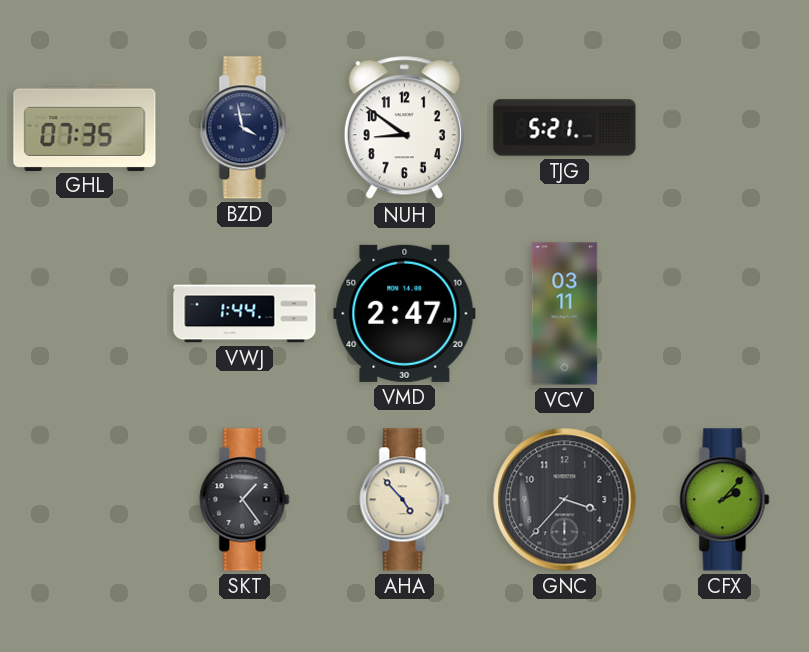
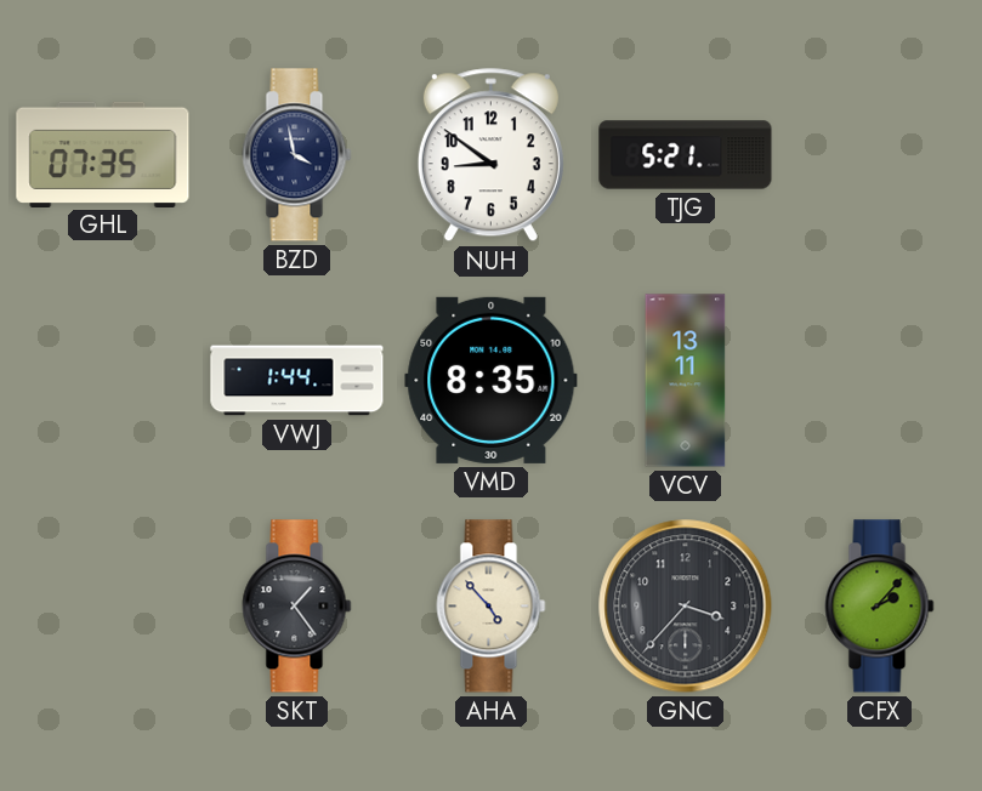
VMD: 2:47 -> 8:35
VCV: 03:11 -> 13:11
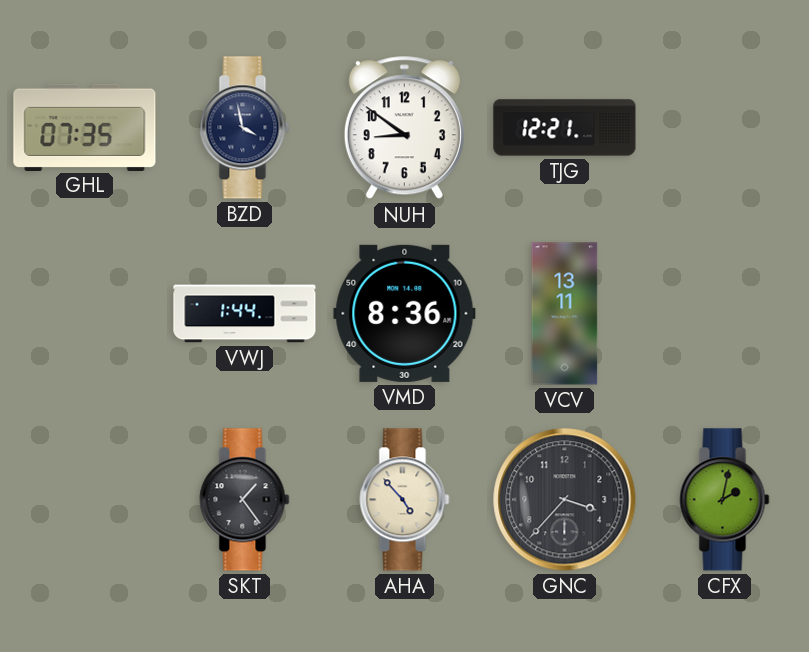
TJG: 5:21 -> 12:21
VMD: 8:35 -> 8:36
CFX: 2:07 -> 2:02
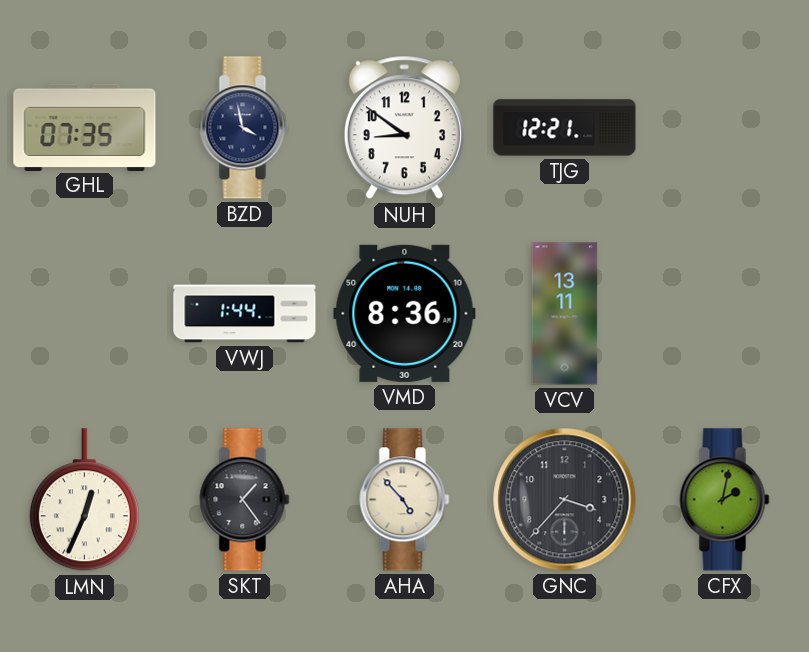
LMN: none -> 12:34
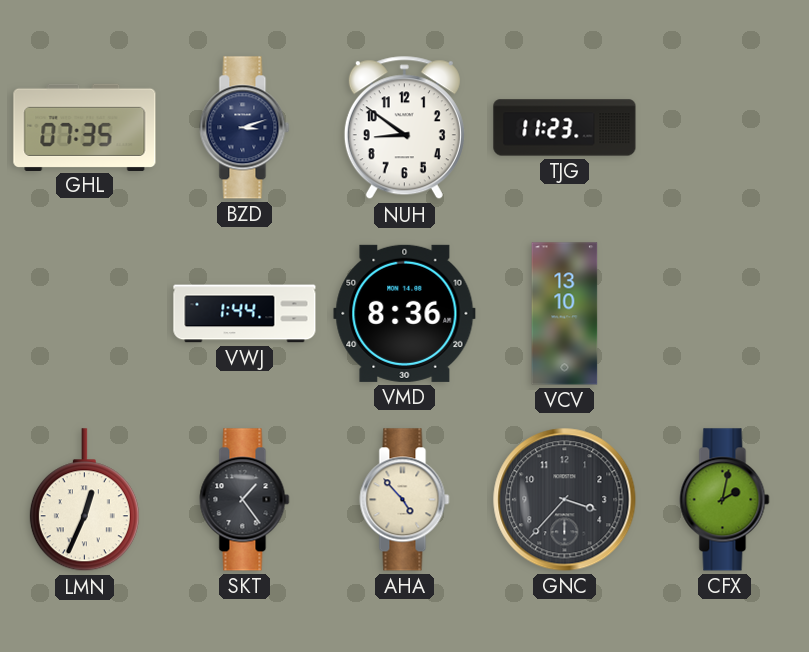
BZD: 3:58 -> 3:12
TJG: 12:21 -> 11:23
VCV: 13:11 -> 13:10
